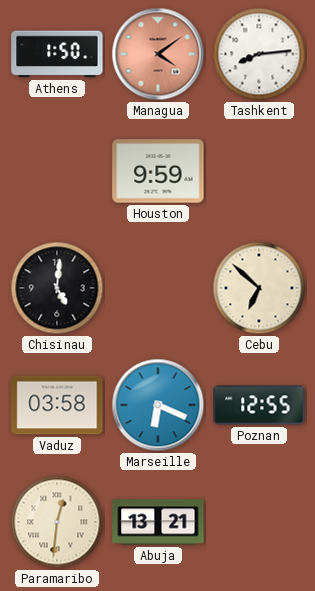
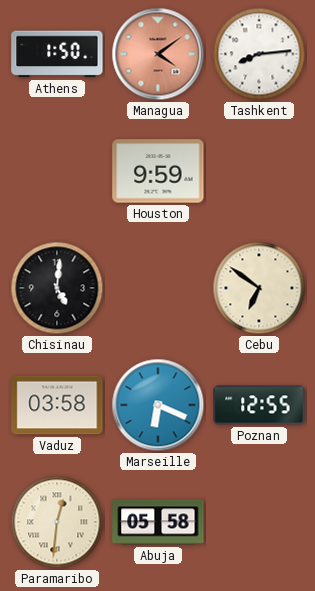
Cebu: 6:52 -> 6:51
Abuja: 13:21 -> 05:58
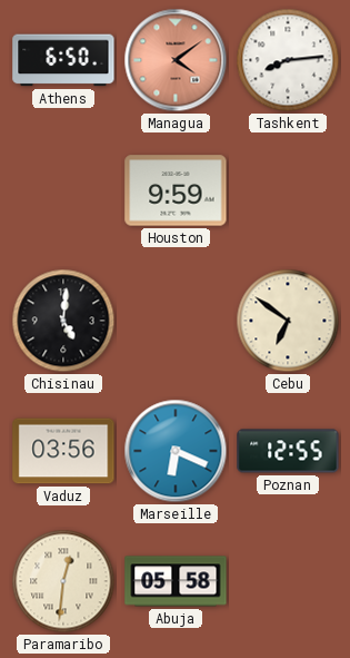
Athens: 1:50 -> 6:50
Vaduz: 03:58 -> 03:56
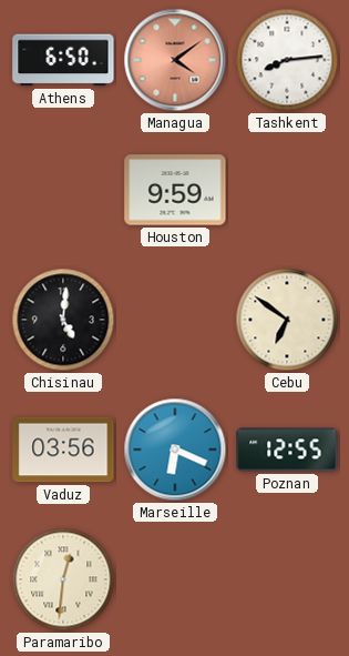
Abuja: 05:58 -> none
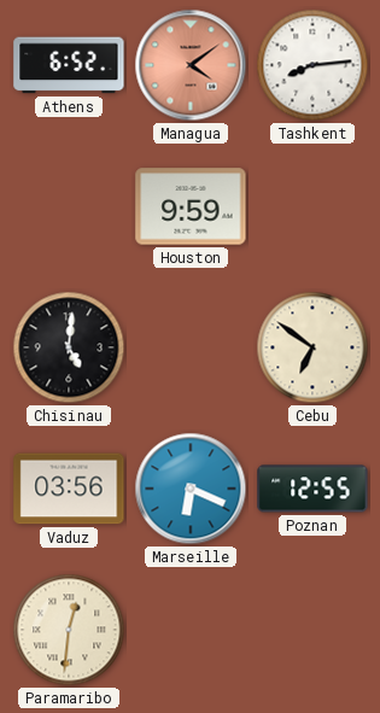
Athens: 6:50 -> 6:52
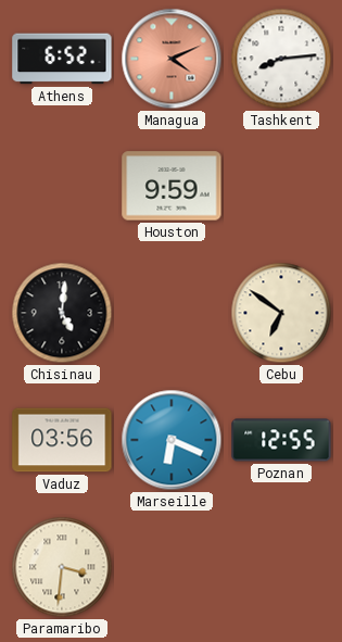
Managua: 4:09 -> 4:11
Paramaribo: 12:31 -> 3:31
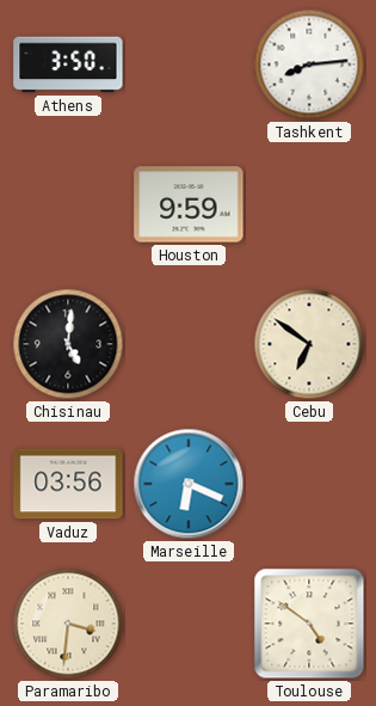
Athens: 6:52 -> 3:50
Managua: 4:11 -> none
Poznan: 12:55 -> none
Toulouse: none -> 4:51
